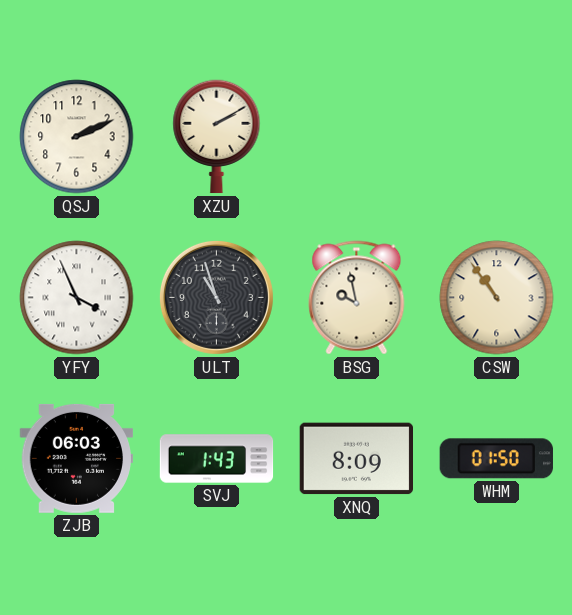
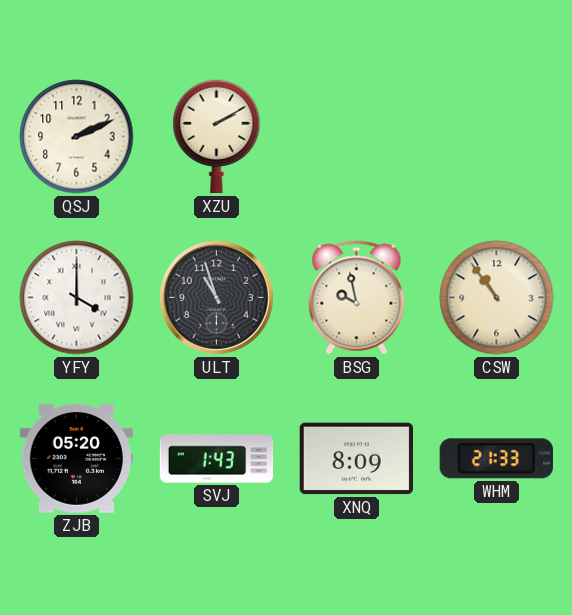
YFY: 3:56 -> 4:00
ZJB: 06:03 -> 05:20
WHM: 01:50 -> 21:33
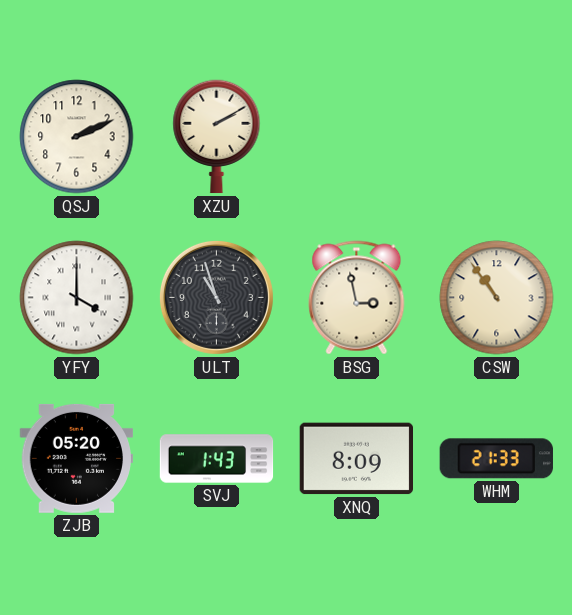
BSG: 9:58 -> 2:58
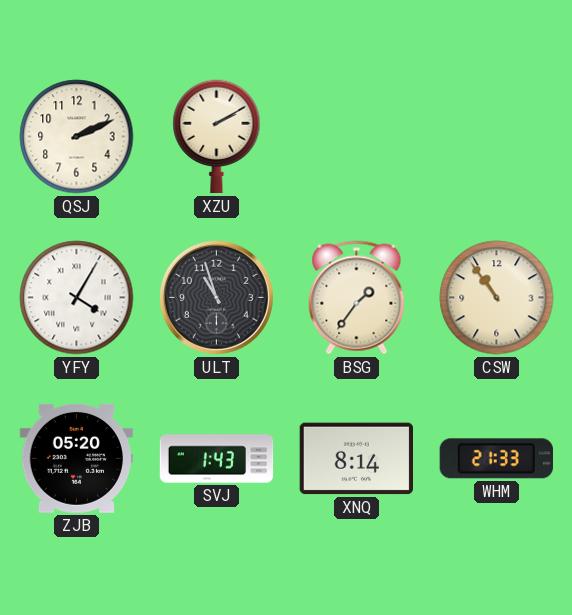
YFY: 4:00 -> 4:05
BSG: 2:58 -> 1:36
XNQ: 8:09 -> 8:14
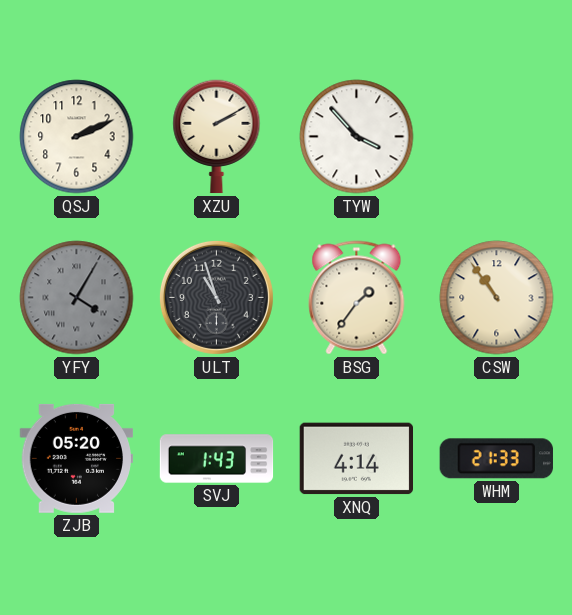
TYW: none -> 3:53
YFY dial: white -> grey
XNQ: 8:14 -> 4:14
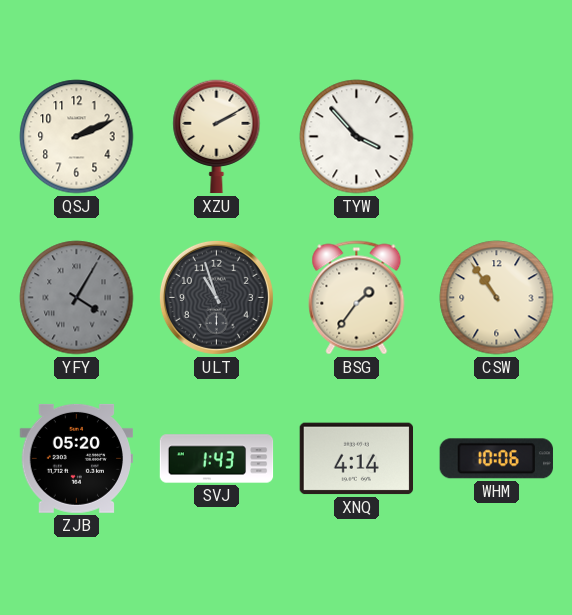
WHM: 21:33 -> 10:06
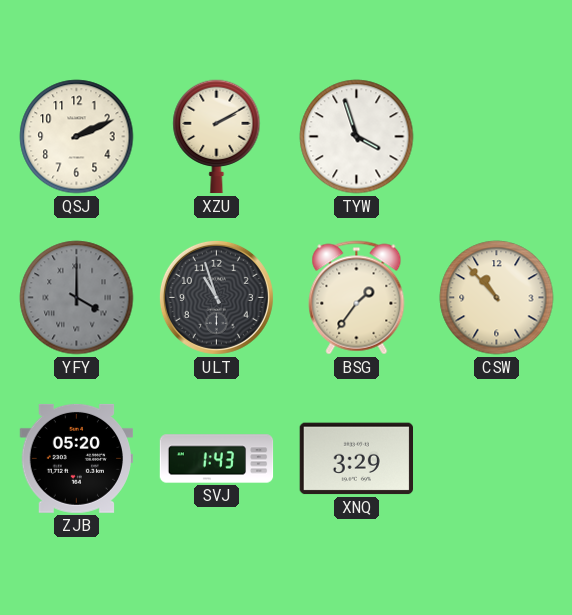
TYW: 3:53 -> 3:57
YFY: 4:05 -> 4:00
CSW: 10:54 -> 10:53
XNQ: 4:14 -> 3:29
WHM: 10:06 -> none
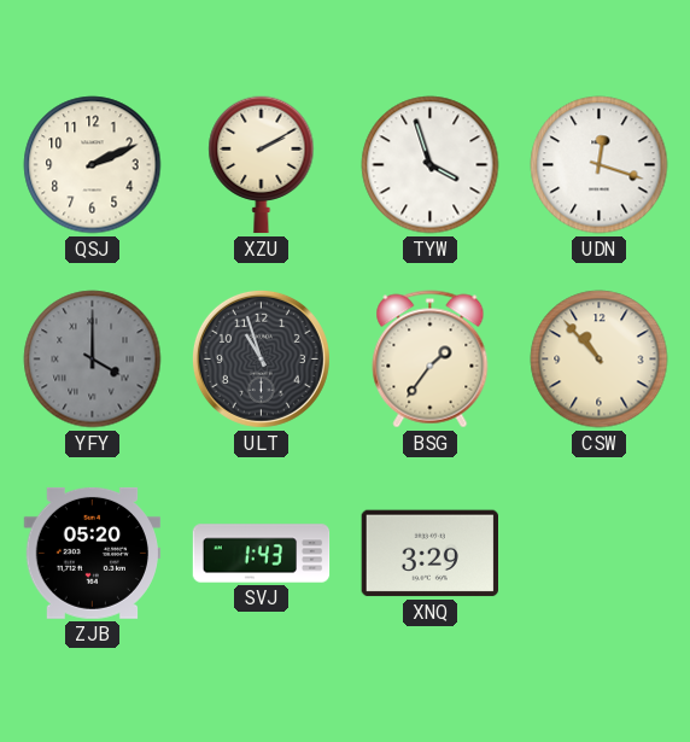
UDN: none -> 12:18
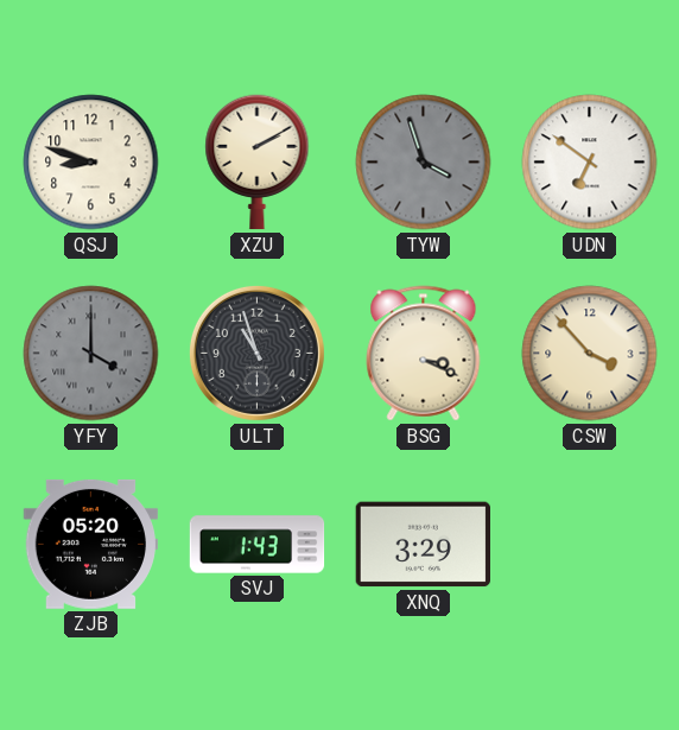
QSJ: 2:11 -> 8:48
TYW dial: white -> grey
UDN: 12:18 -> 6:51
BSG: 1:36 -> 3:19
CSW: 10:53 -> 3:53
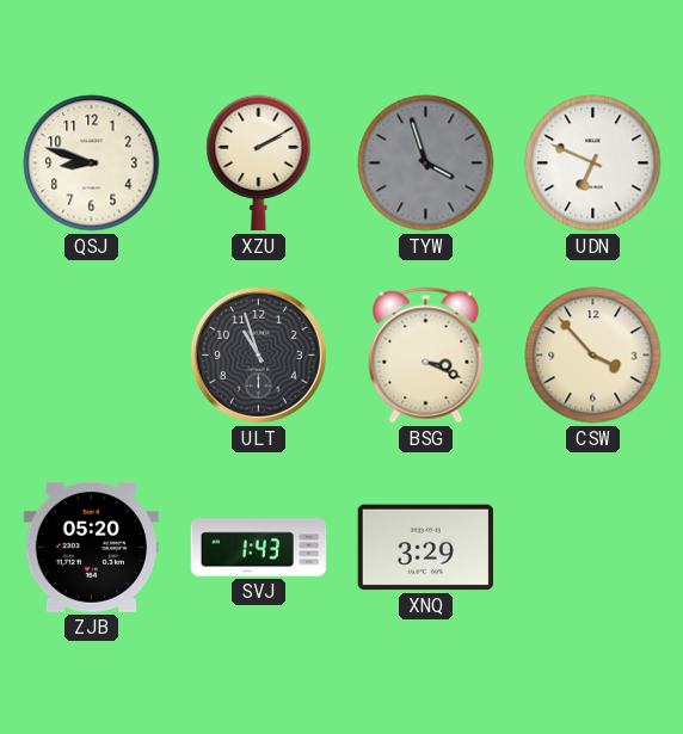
UDN: 6:51 -> 6:49
YFY: 4:00 -> none
